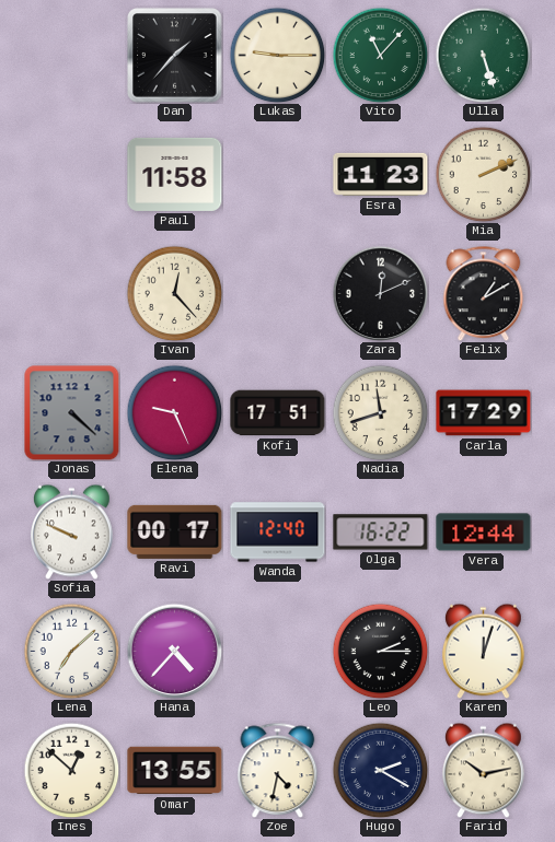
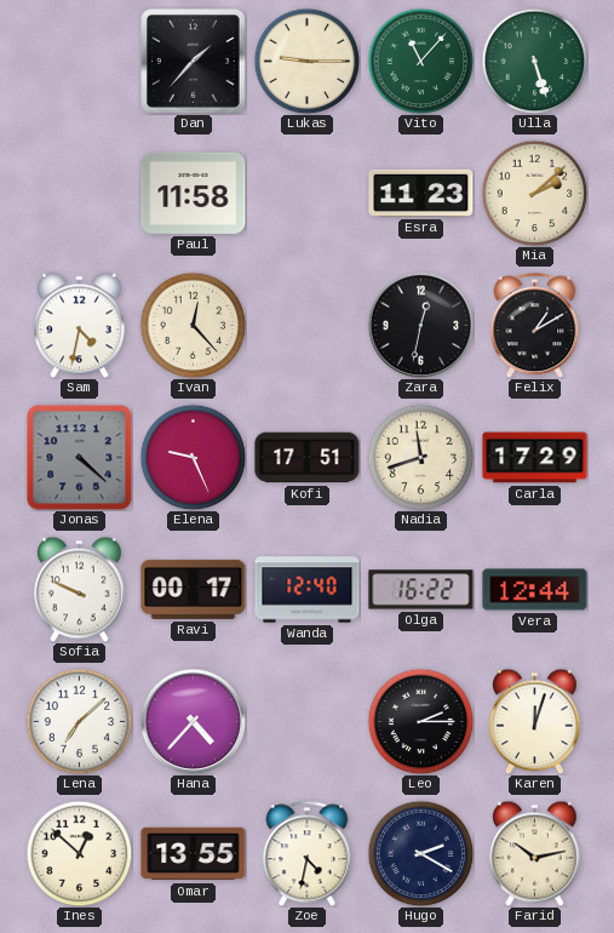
Mia: 2:11 -> 2:08
Sam: none -> 4:32
Zara: 12:11 -> 12:32
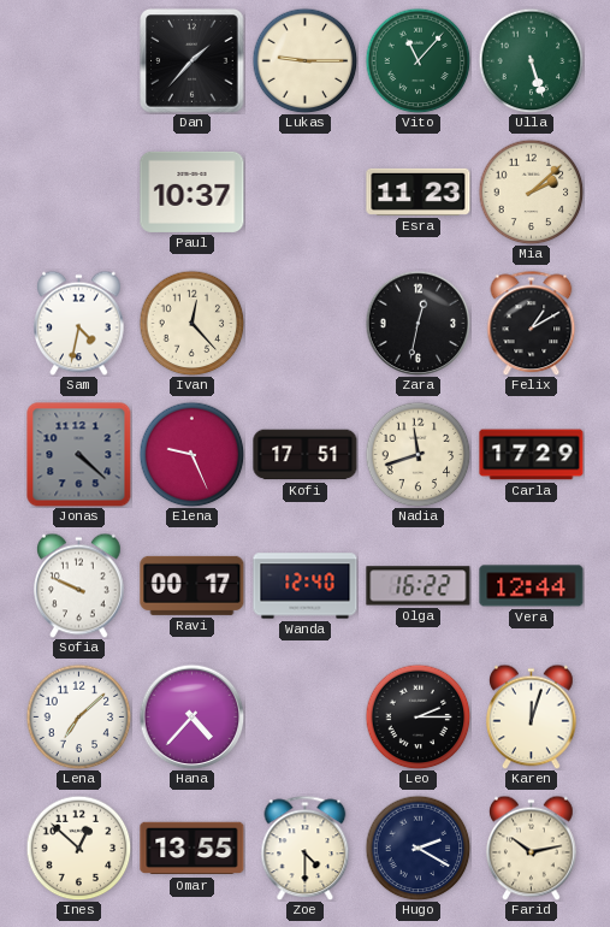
Paul: 11:58 -> 10:37
Zoe: 4:32 -> 4:30
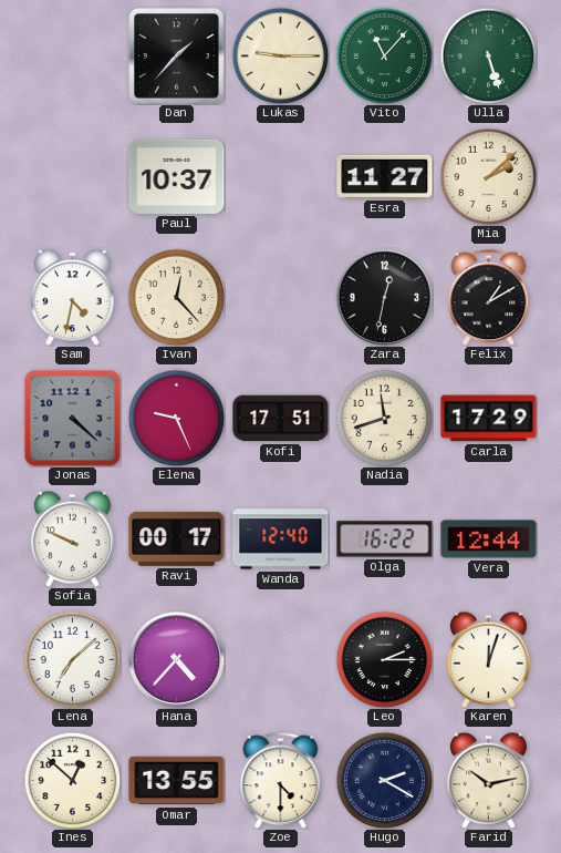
Esra: 11:23 -> 11:27
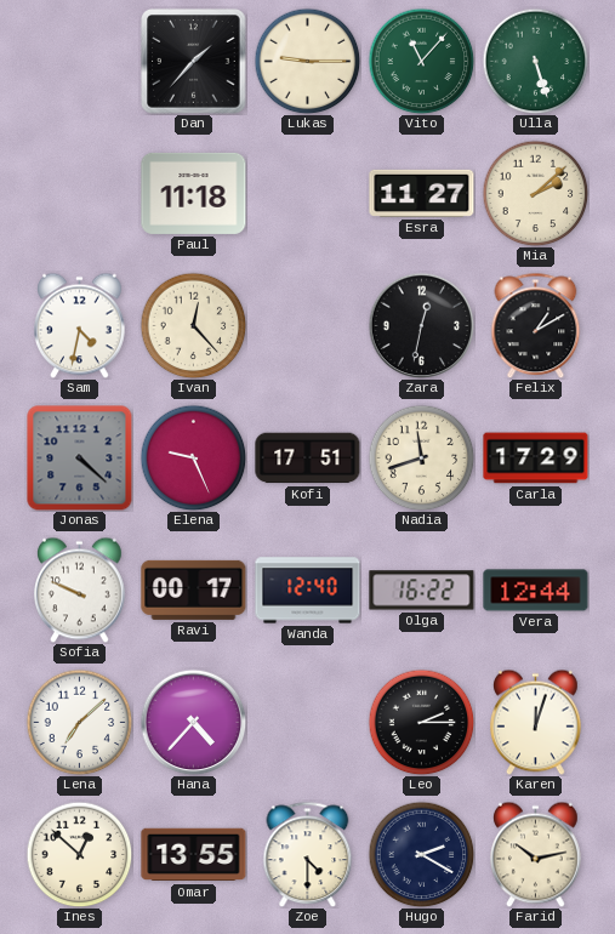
Paul: 10:37 -> 11:18
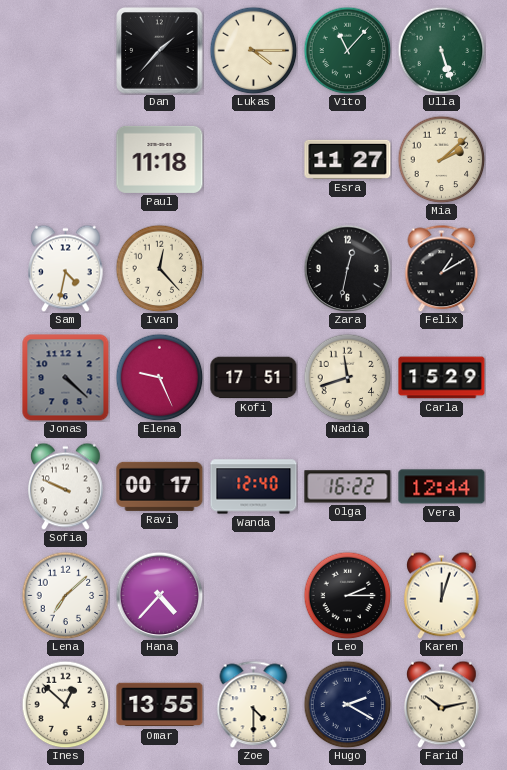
Lukas: 9:15 -> 4:15
Carla: 17:29 -> 15:29
